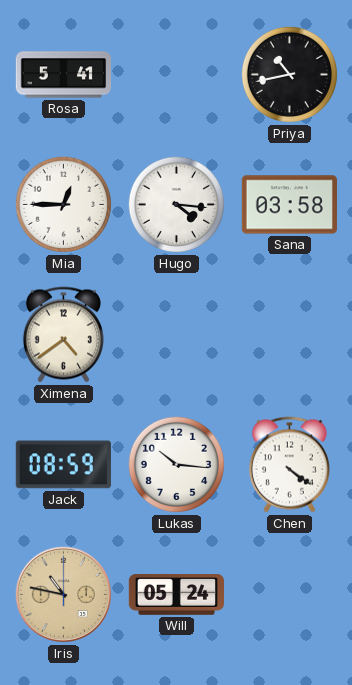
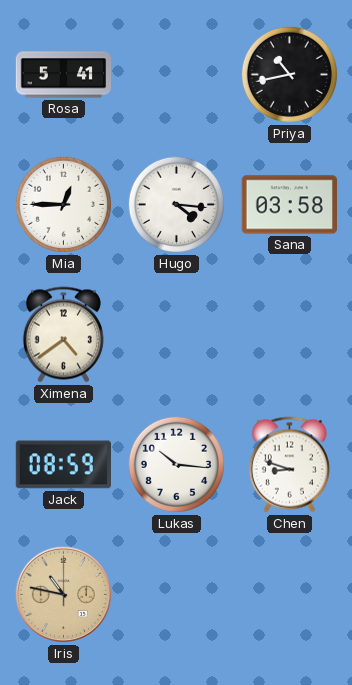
Chen: 4:21 -> 8:48
Will: 05:24 -> none
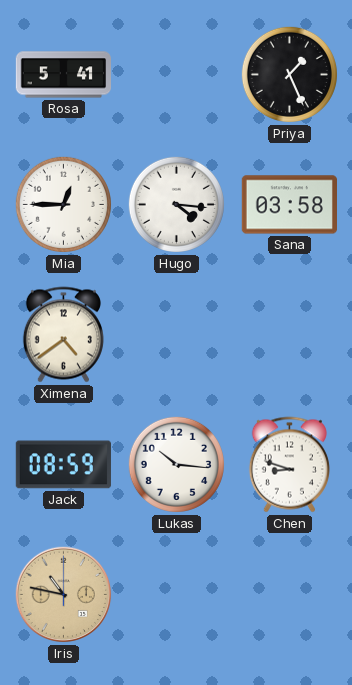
Priya: 10:43 -> 1:26
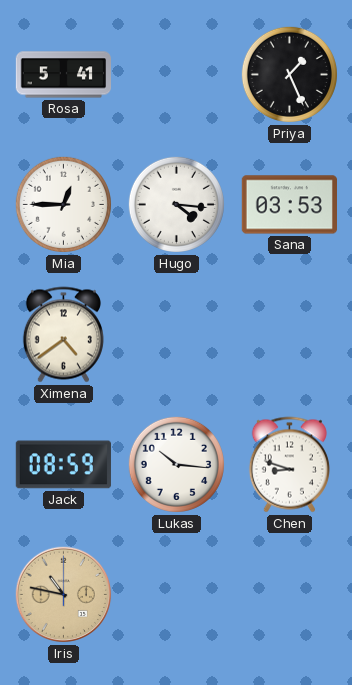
Sana: 03:58 -> 03:53
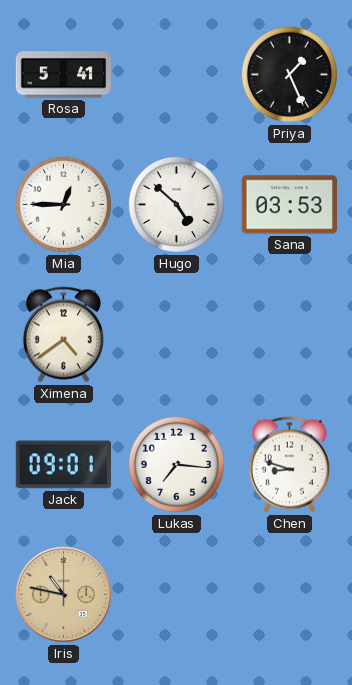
Hugo: 4:16 -> 4:52
Jack: 08:59 -> 09:01
Lukas: 10:16 -> 7:16
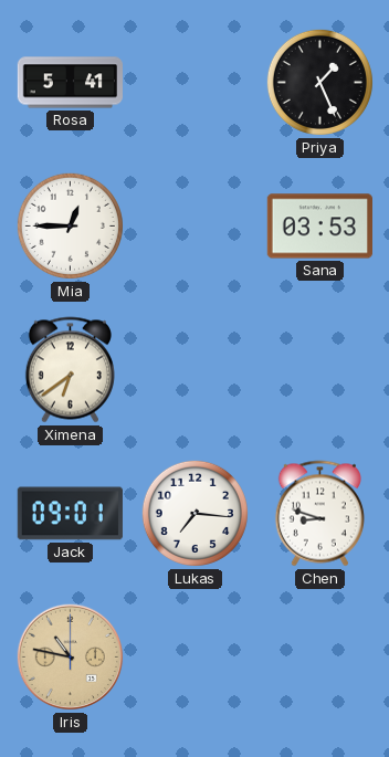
Hugo: 4:52 -> none
Ximena: 4:39 -> 6:39
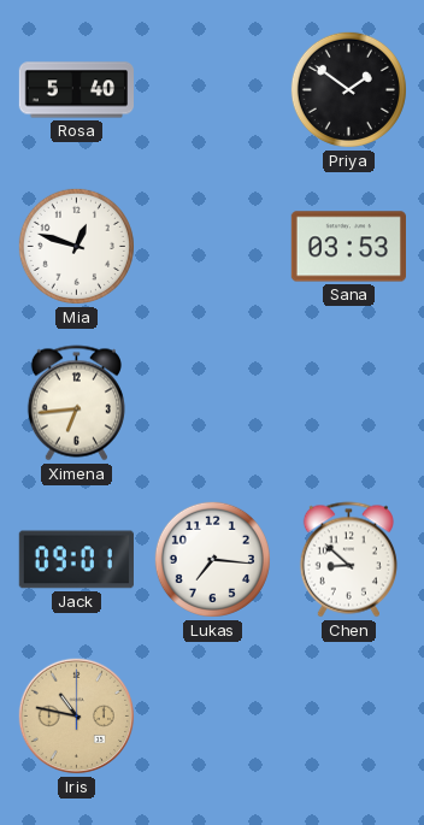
Rosa: 5:41 -> 5:40
Priya: 1:26 -> 1:51
Mia: 12:45 -> 12:48
Ximena: 6:39 -> 6:44
Chen: 8:48 -> 8:52
